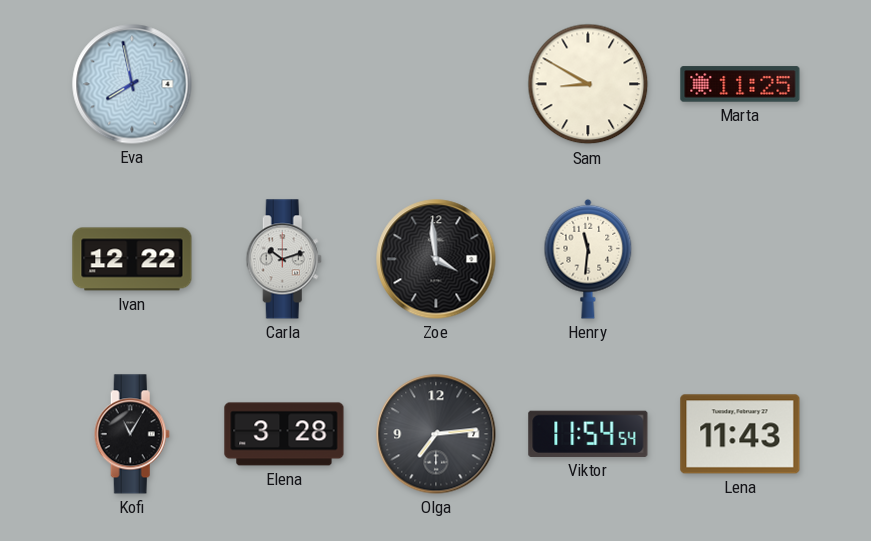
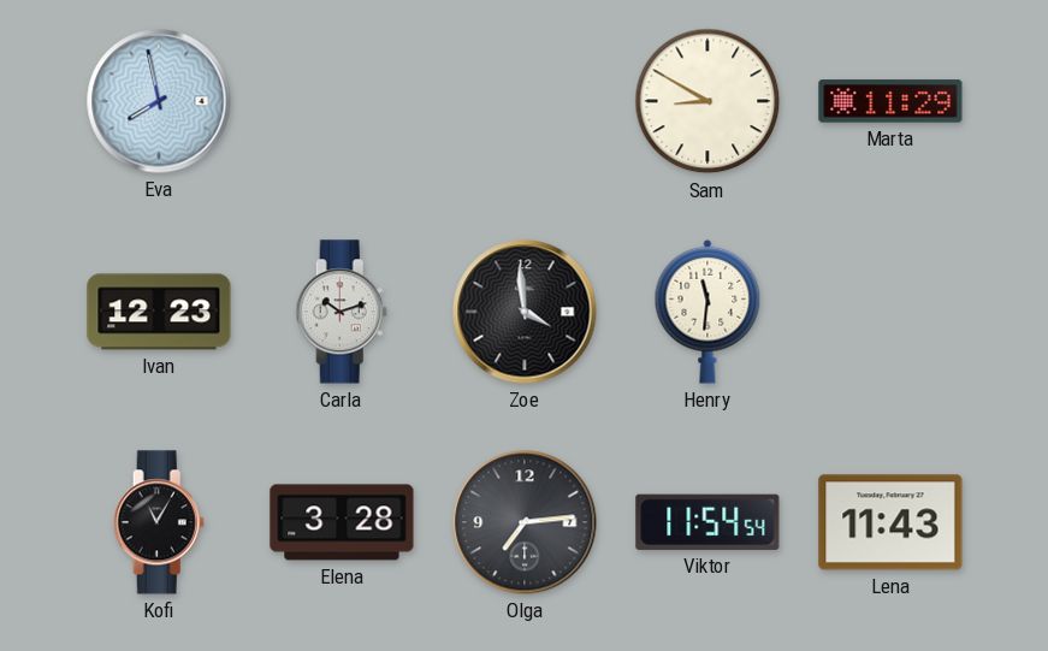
Marta: 11:25 -> 11:29
Ivan: 12:22 -> 12:23
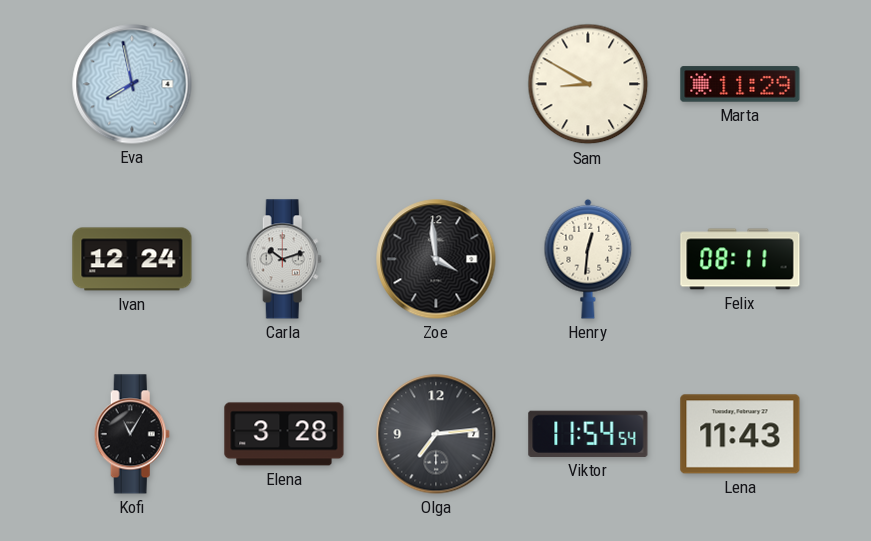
Ivan: 12:23 -> 12:24
Henry: 11:31 -> 12:31
Felix: none -> 08:11
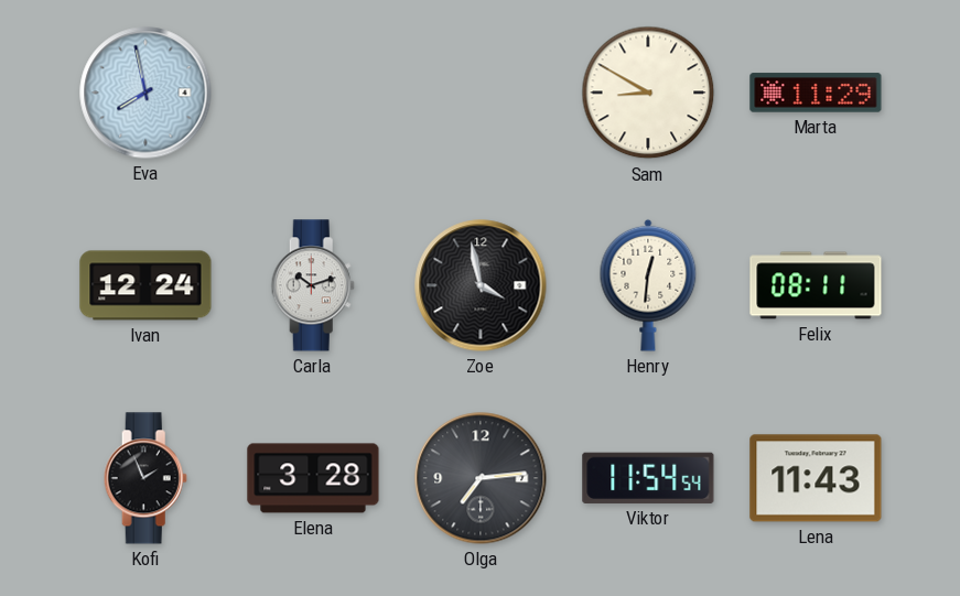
Zoe: 3:59 -> 3:58
Kofi: 11:05 -> 1:56
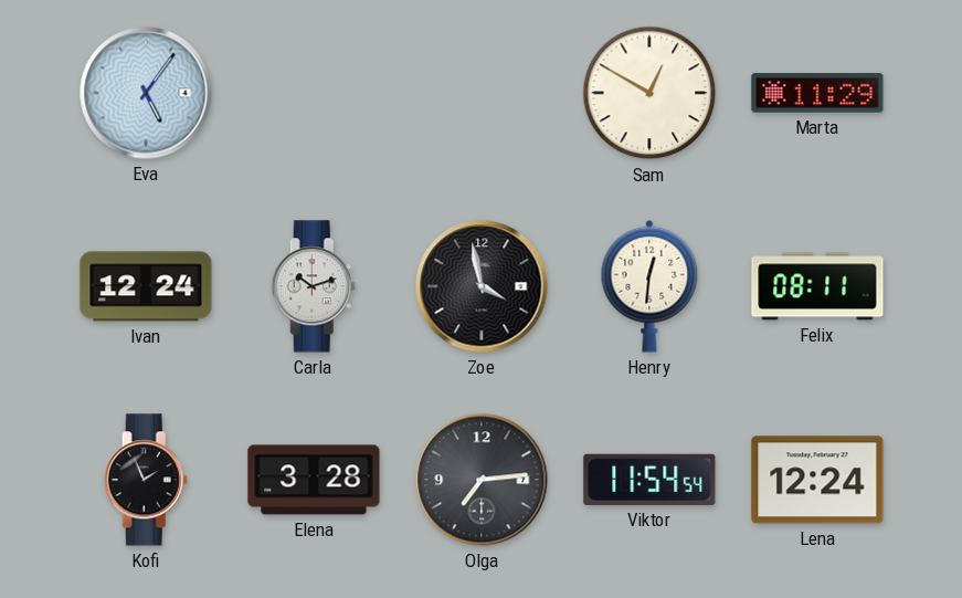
Eva: 7:58 -> 5:06
Sam: 8:50 -> 12:50
Lena: 11:43 -> 12:24
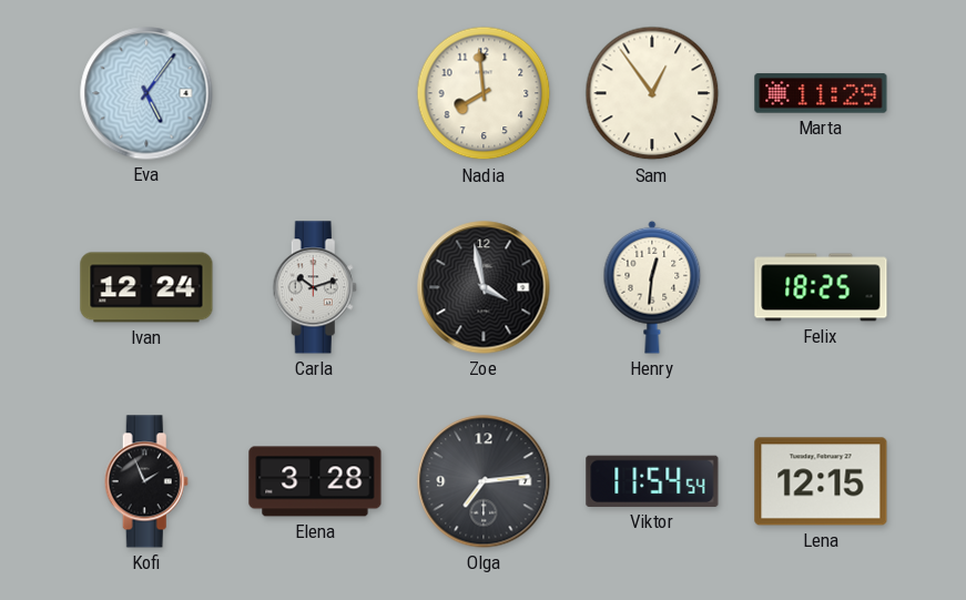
Nadia: none -> 7:59
Sam: 12:50 -> 12:54
Felix: 08:11 -> 18:25
Lena: 12:24 -> 12:15
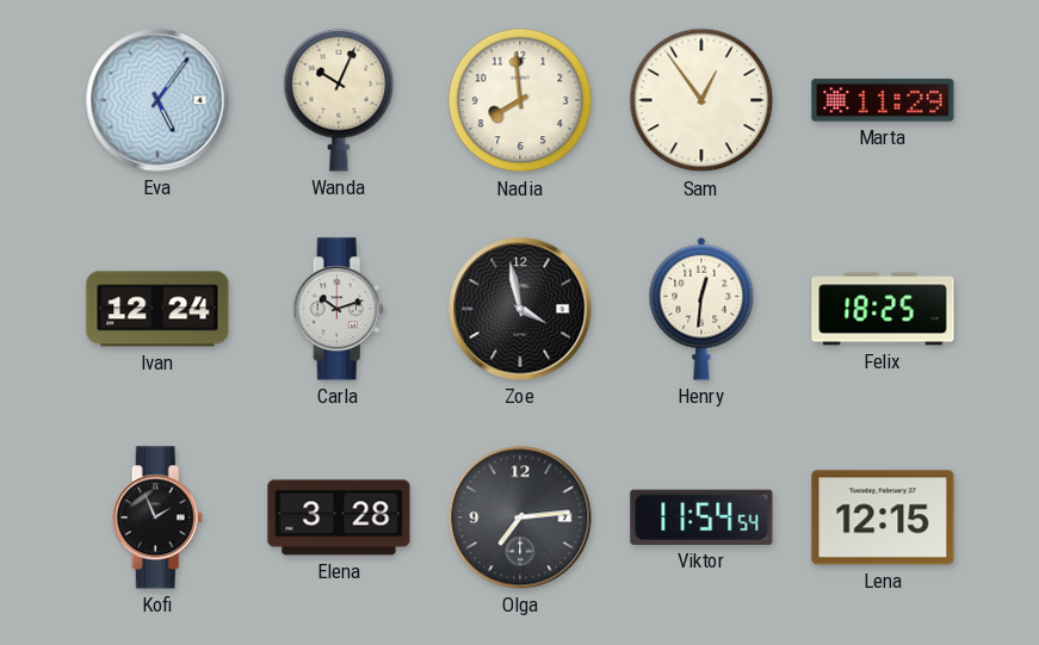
Wanda: none -> 10:04
